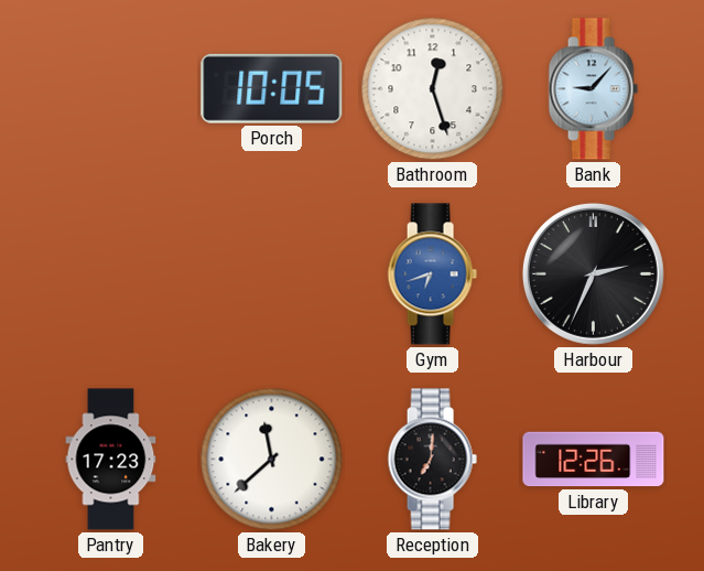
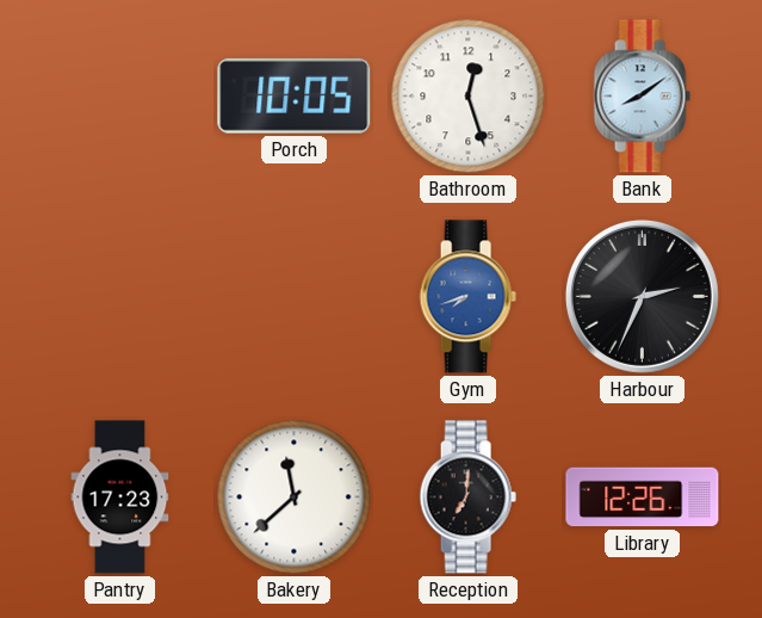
Bank: 9:07 -> 8:09
Gym: 6:42 -> 7:42
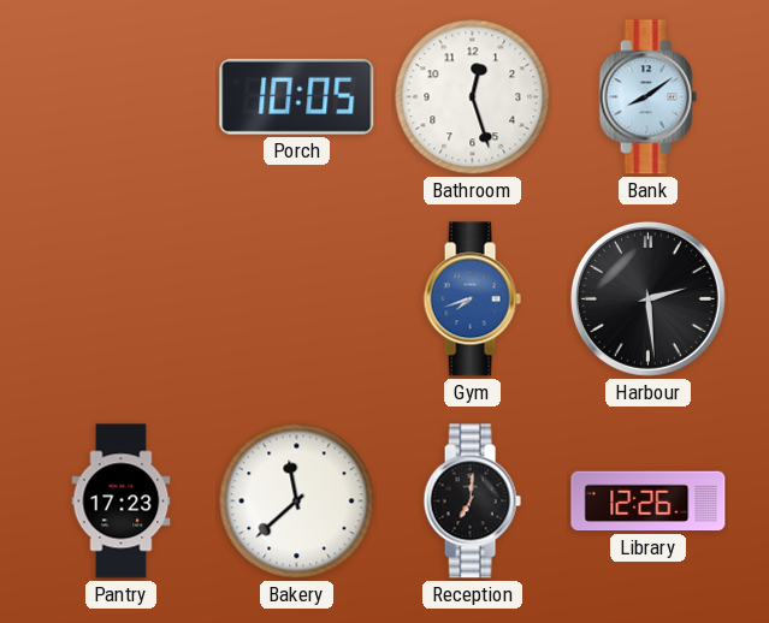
Harbour: 2:34 -> 2:29
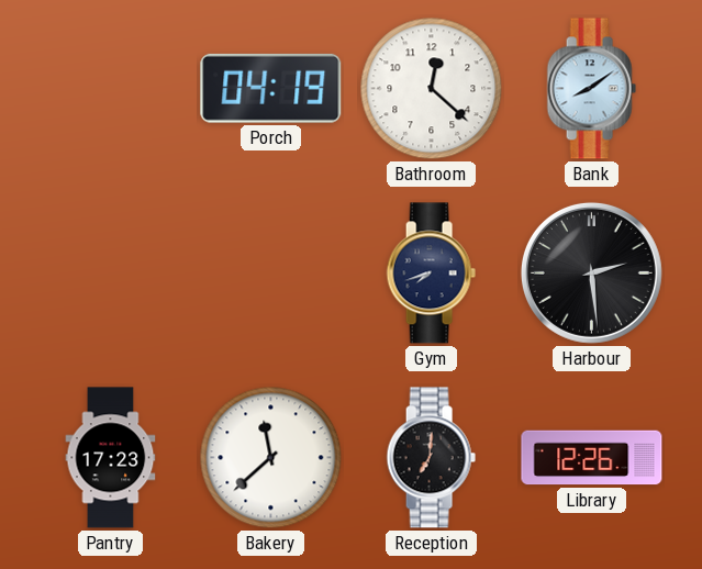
Porch: 10:05 -> 04:19
Bathroom: 12:27 -> 12:22
Gym dial: blue -> navy
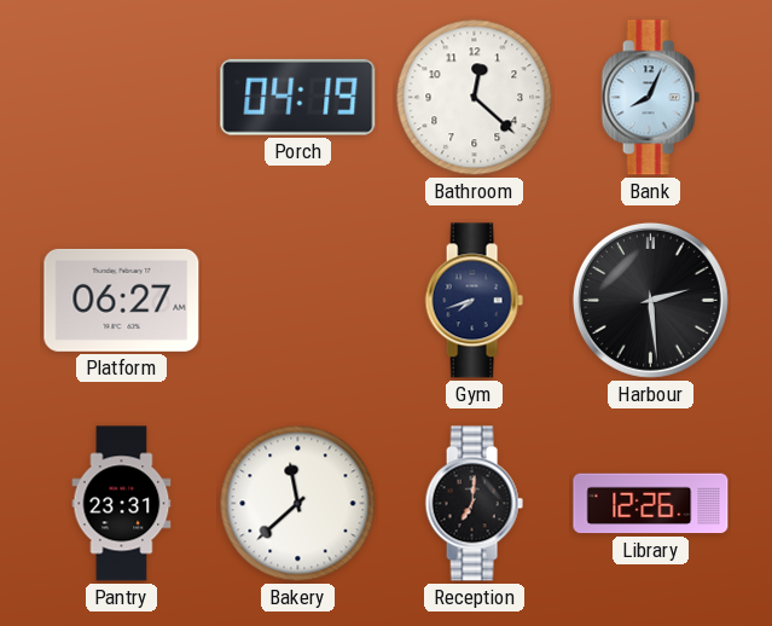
Bank: 8:09 -> 8:04
Platform: none -> 06:27
Pantry: 17:23 -> 23:31
